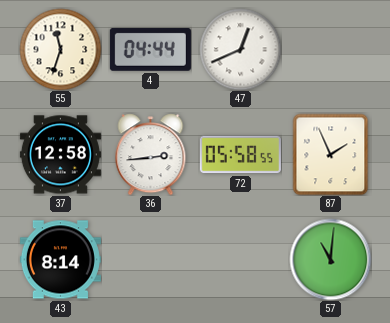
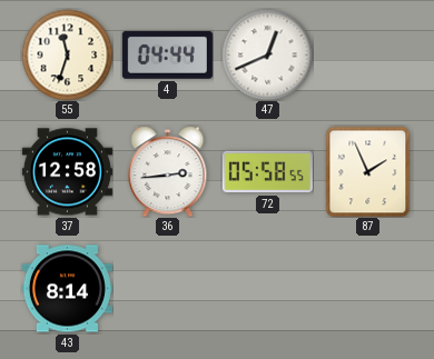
57: 11:01 -> none
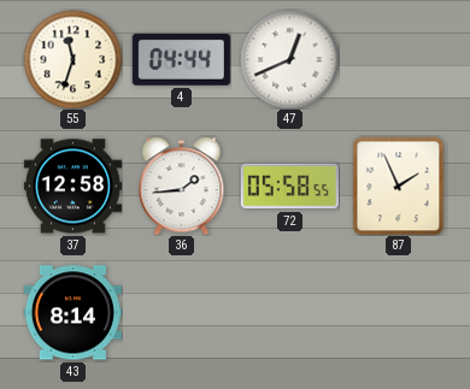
36: 2:44 -> 1:44
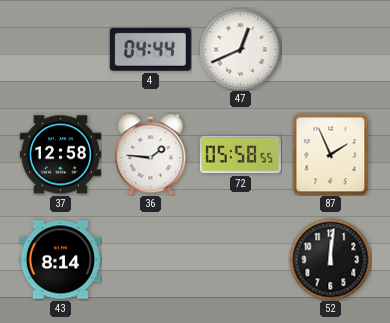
55: 11:33 -> none
36: 1:44 -> 1:46
52: none -> 12:01
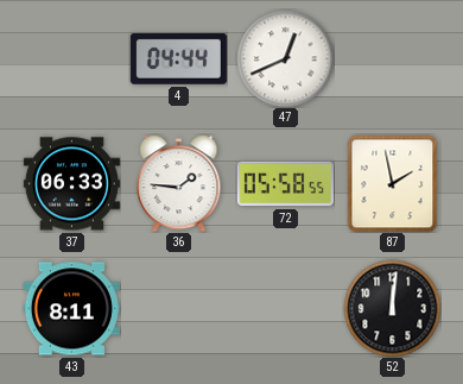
37: 12:58 -> 06:33
87: 1:56 -> 1:58
43: 8:14 -> 8:11
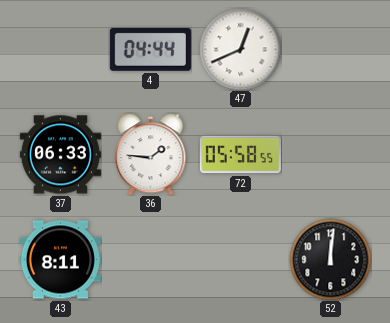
87: 1:58 -> none
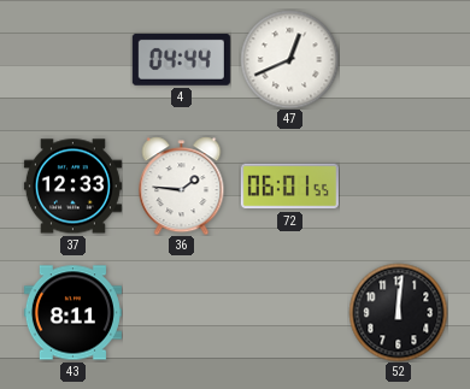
37: 06:33 -> 12:33
72: 05:58 -> 06:01
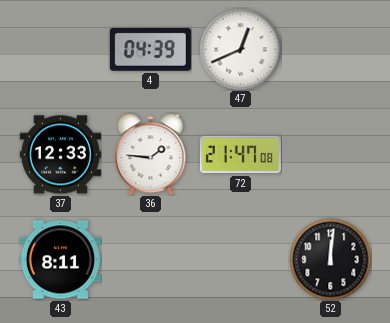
4: 04:44 -> 04:39
72: 06:01 -> 21:47
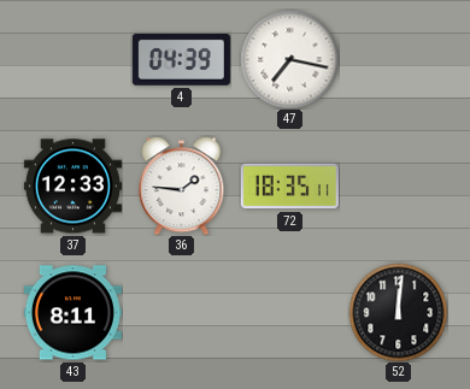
47: 12:41 -> 7:17
72: 21:47 -> 18:35
